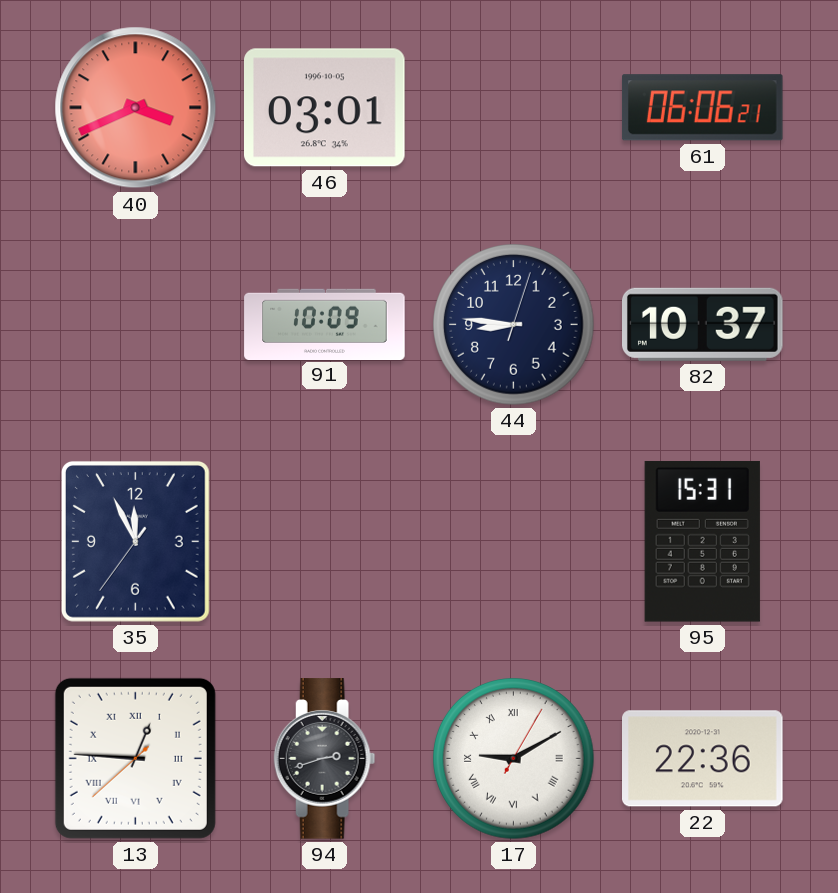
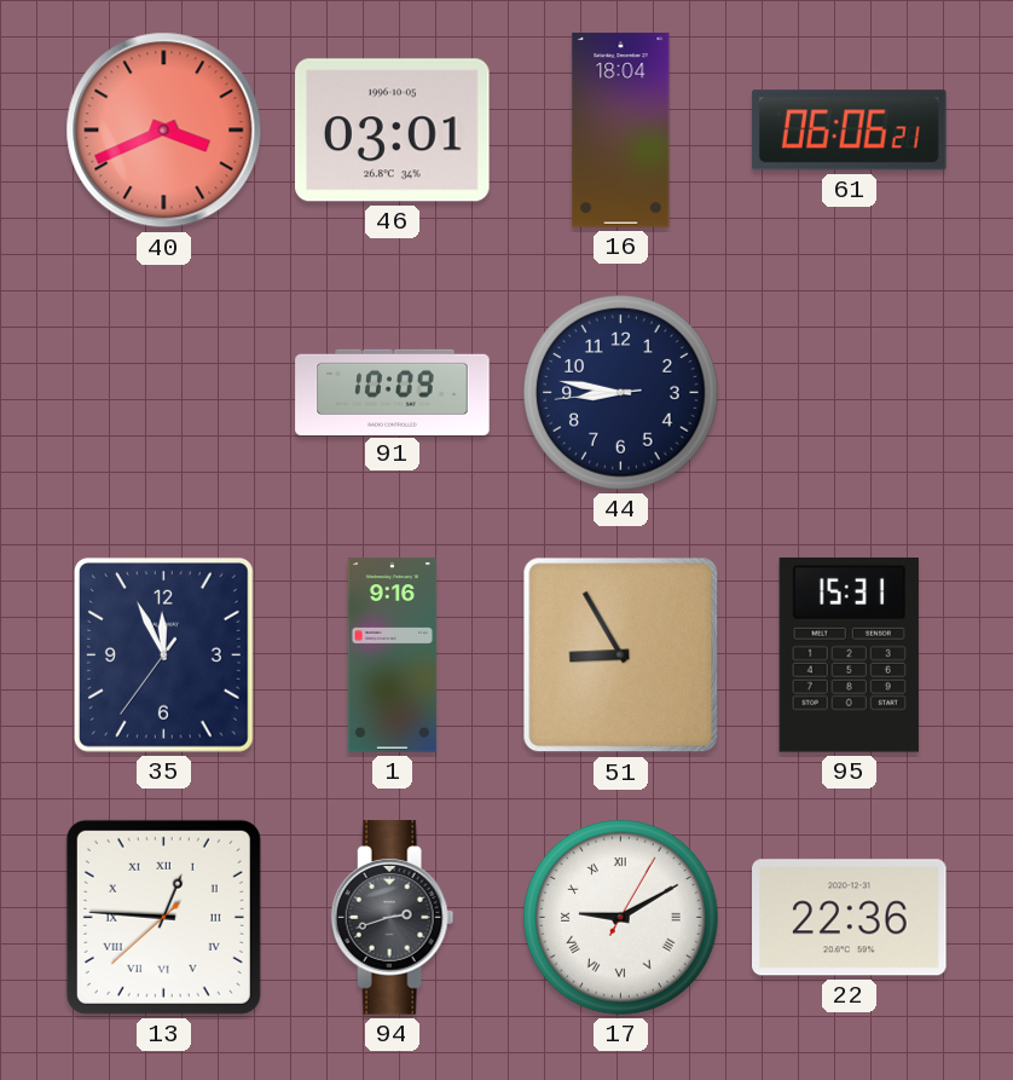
16: none -> 18:04
44: 8:46:03 -> 8:46:44
82: 10:37 -> none
1: none -> 9:16
51: none -> 8:55
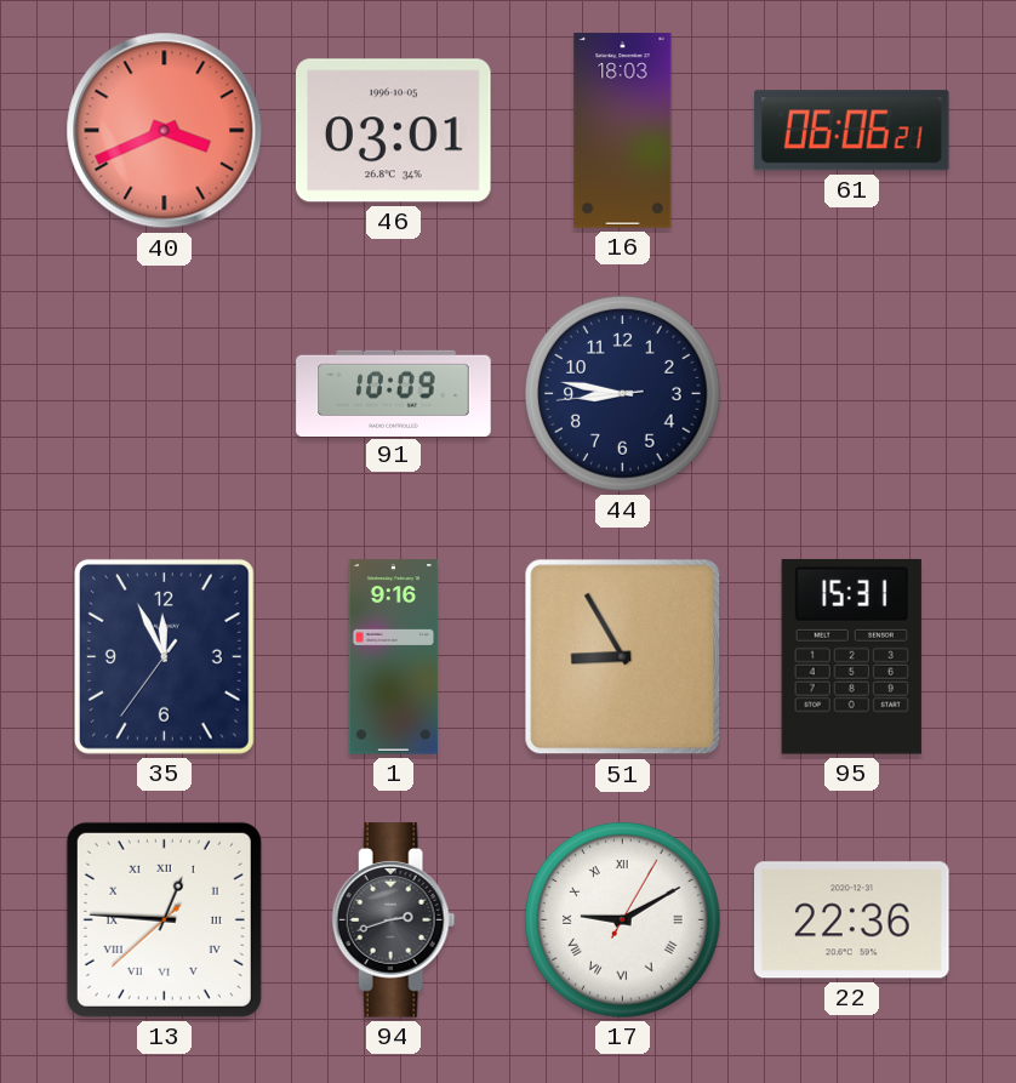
16: 18:04 -> 18:03
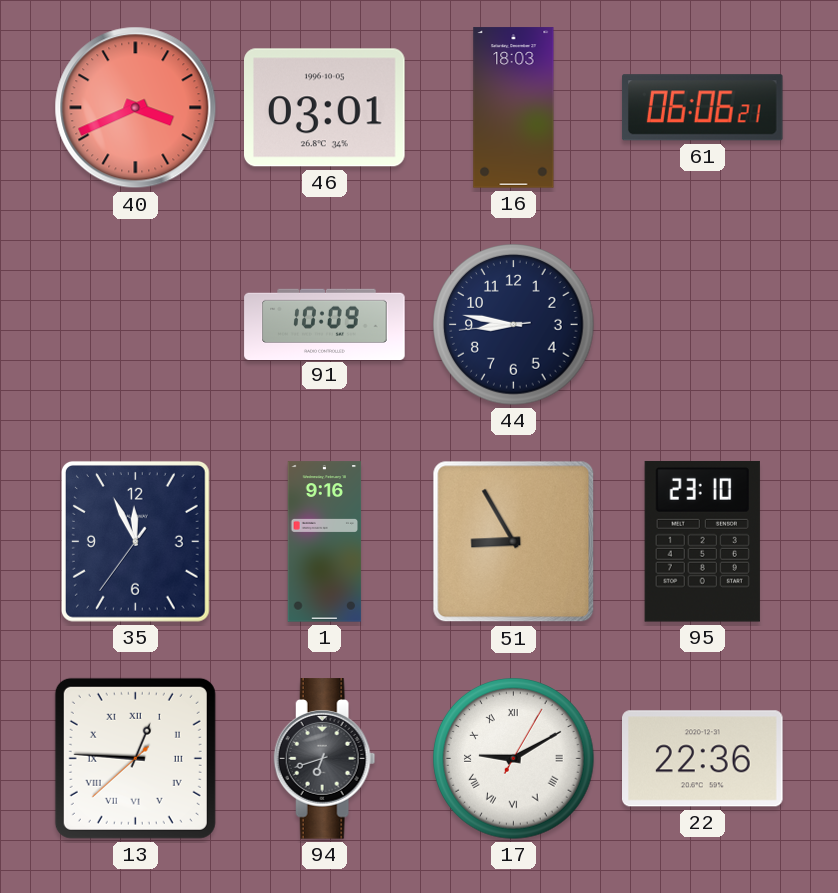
95: 15:31 -> 23:10
94: 2:42 -> 6:42
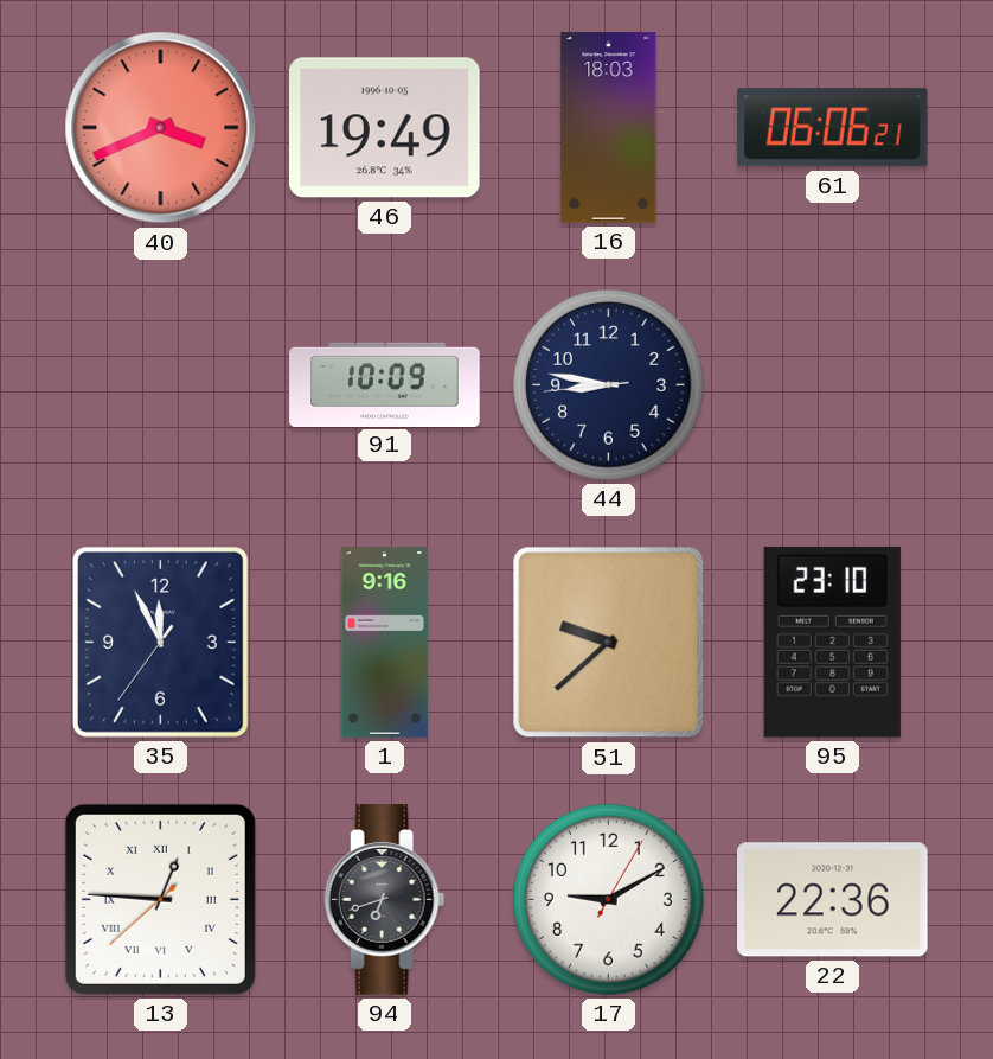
46: 03:01 -> 19:49
51: 8:55 -> 9:38
17 numerals: Roman -> Arabic
